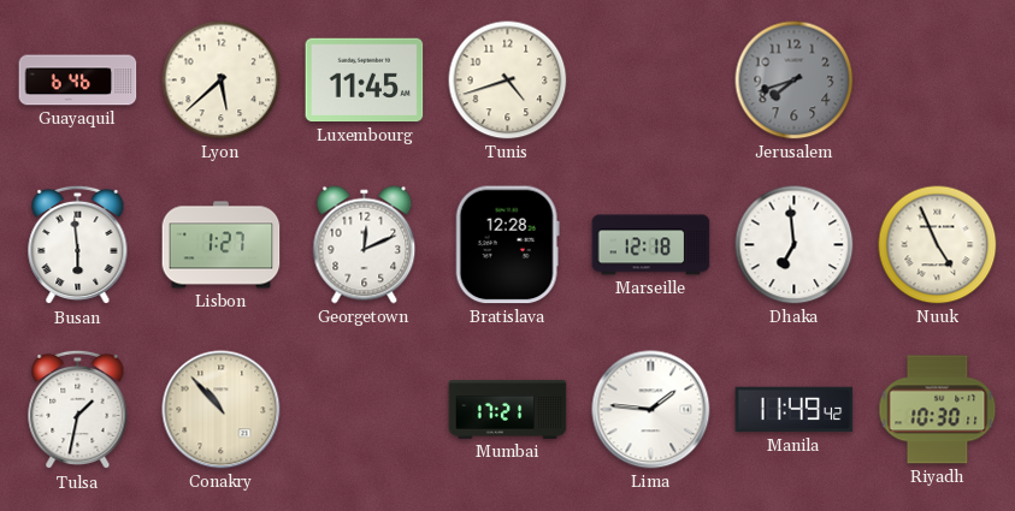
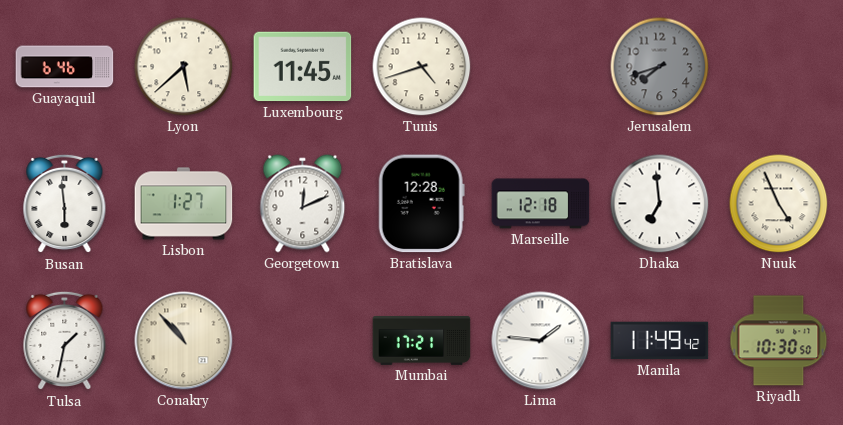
Riyadh: 10:30:11 -> 10:30:50
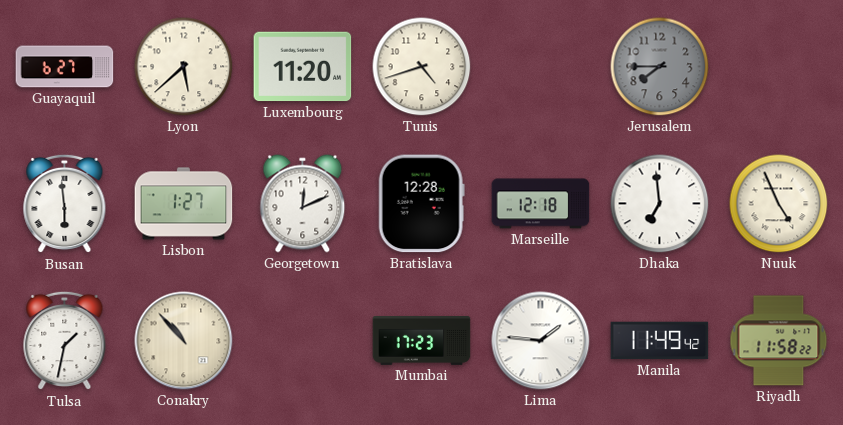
Guayaquil: 6:46 -> 6:27
Luxembourg: 11:45 -> 11:20
Jerusalem: 7:42 -> 7:45
Mumbai: 17:21 -> 17:23
Riyadh: 10:30 -> 11:58
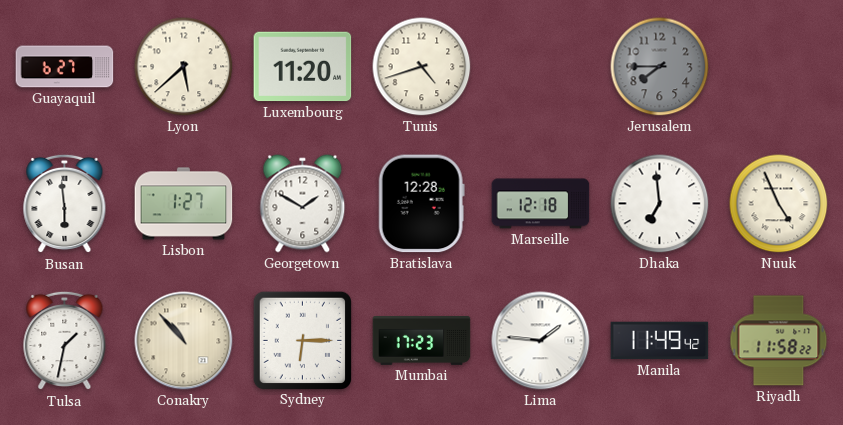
Georgetown: 12:11 -> 1:50
Sydney: none -> 6:15
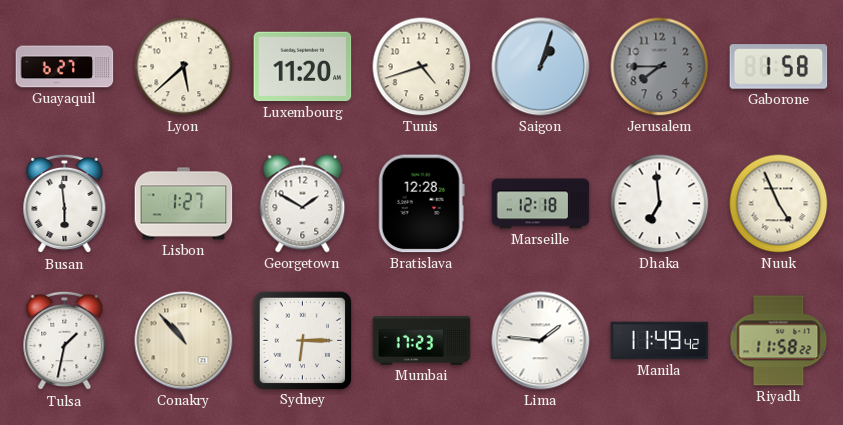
Saigon: none -> 1:03
Gaborone: none -> 1:58
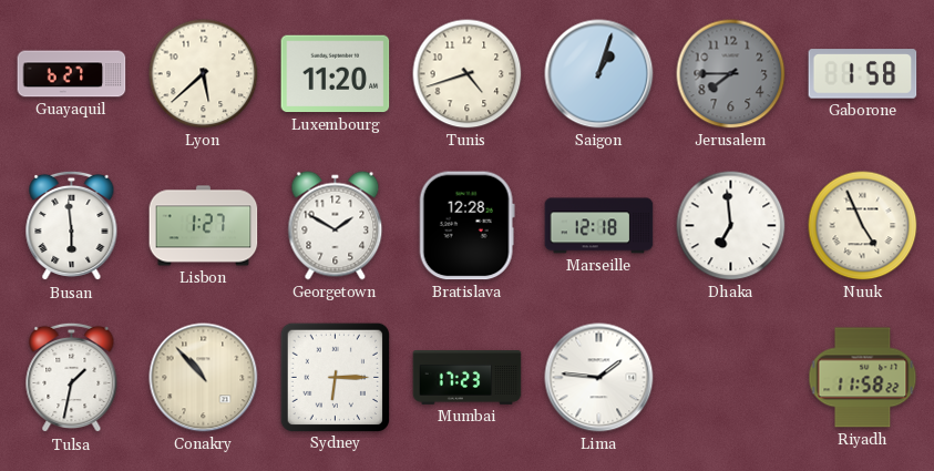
Manila: 11:49 -> none
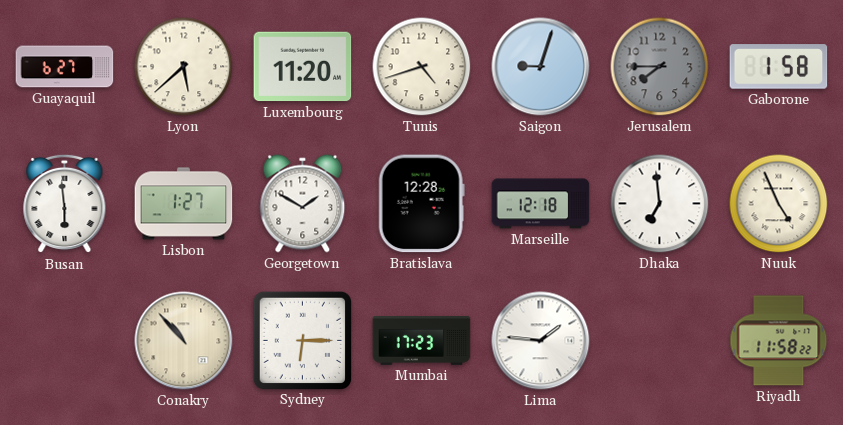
Saigon: 1:03 -> 9:03
Tulsa: 1:32 -> none
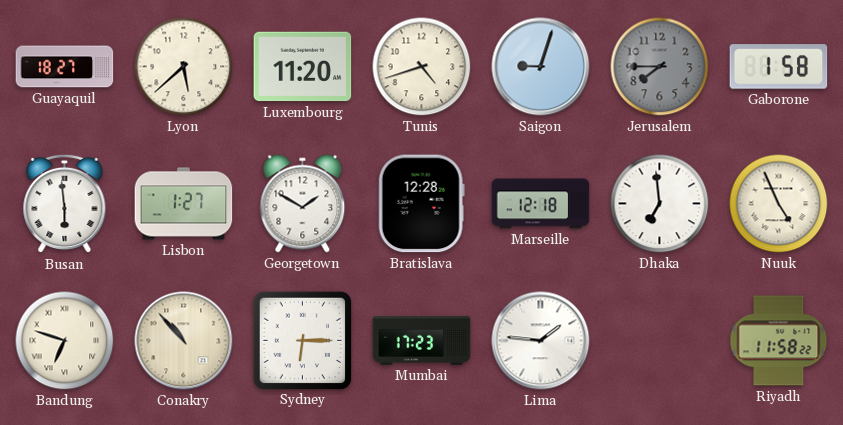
Guayaquil: 6:27 -> 18:27
Bandung: none -> 6:48
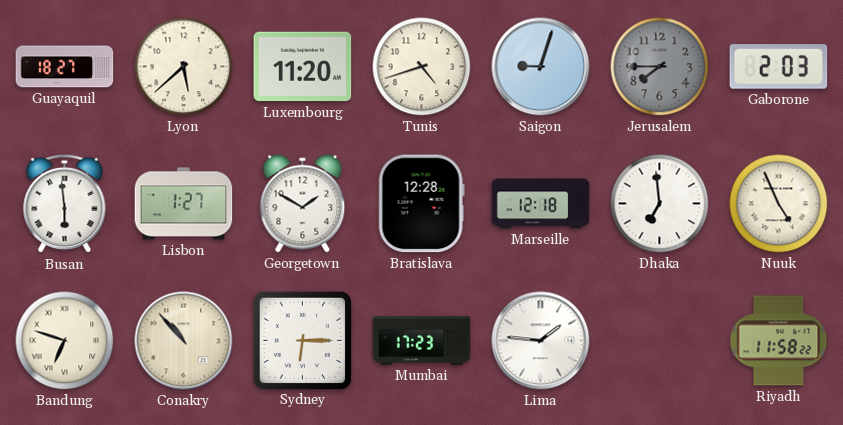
Gaborone: 1:58 -> 2:03
